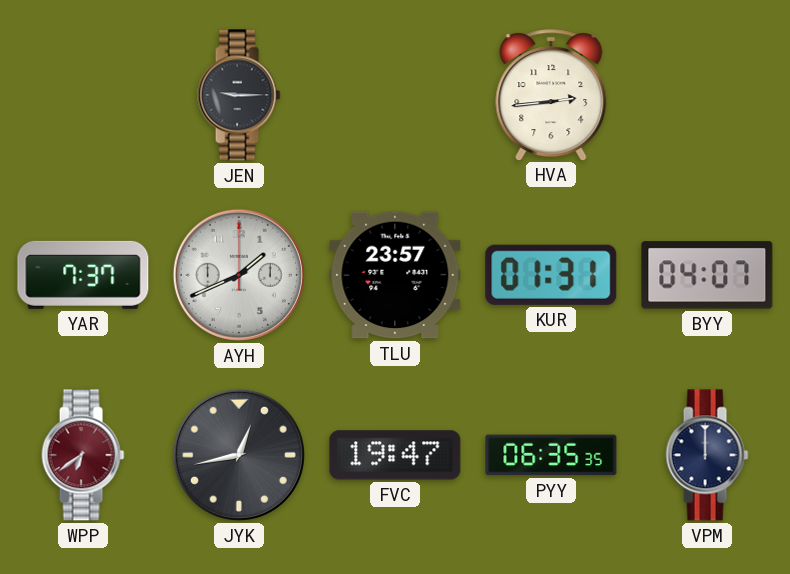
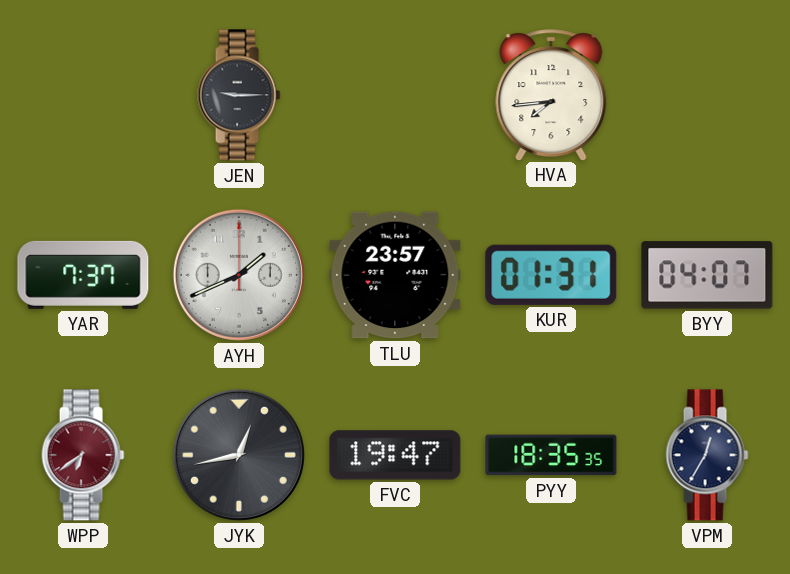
HVA: 2:44 -> 7:44
PYY: 06:35 -> 18:35
VPM: 12:00 -> 12:35
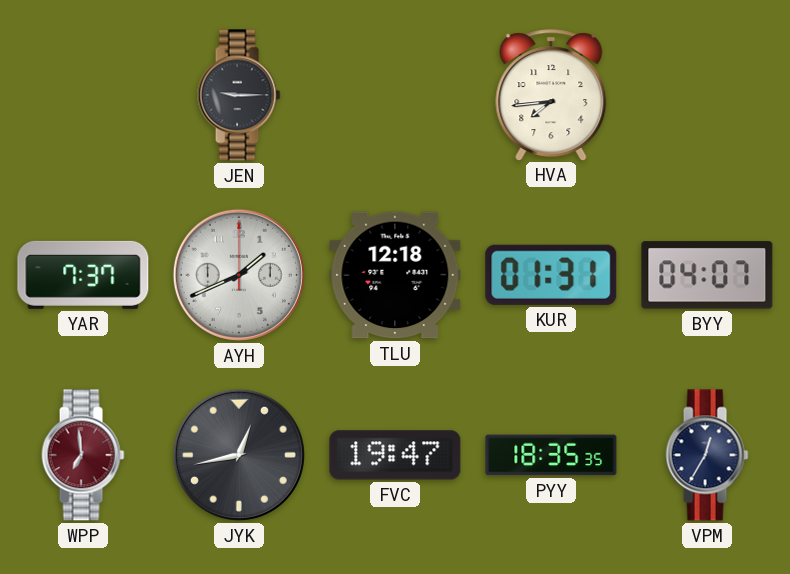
TLU: 23:57 -> 12:18
WPP: 6:39 -> 6:59
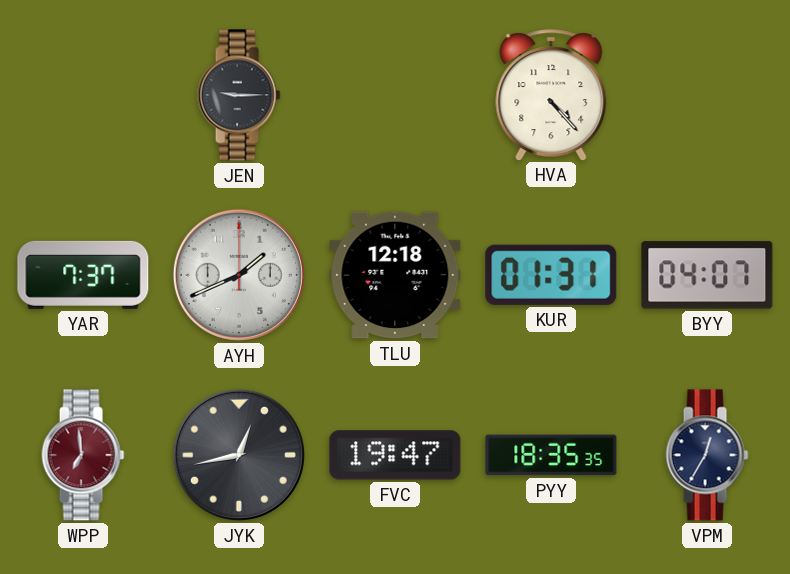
HVA: 7:44 -> 4:23
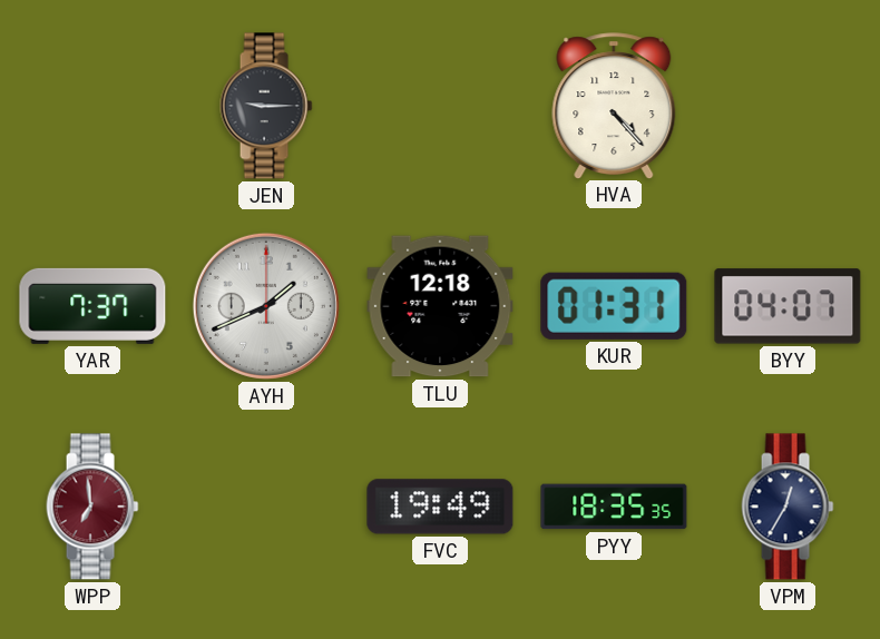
JYK: 12:43 -> none
FVC: 19:47 -> 19:49
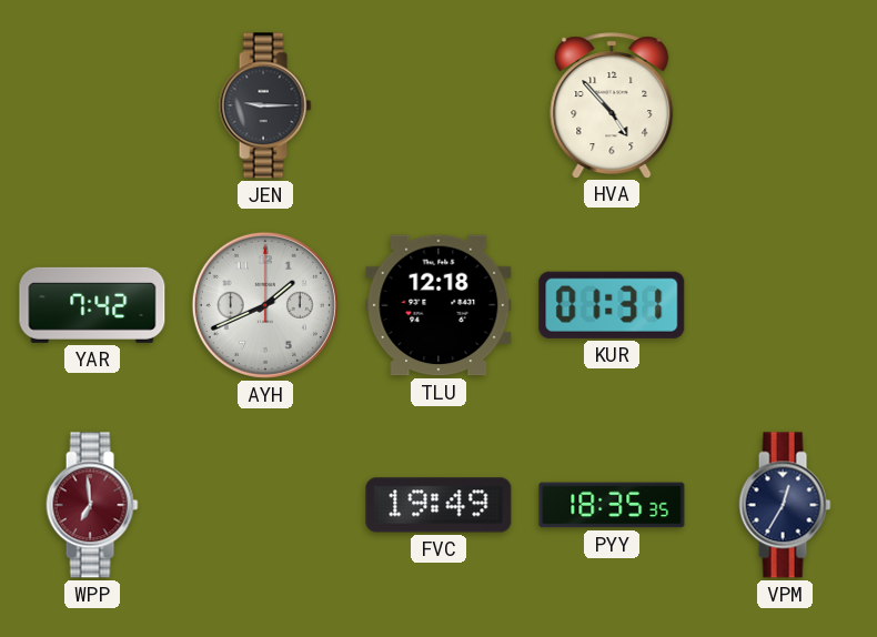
HVA: 4:23 -> 4:53
YAR: 7:37 -> 7:42
BYY: 04:07 -> none
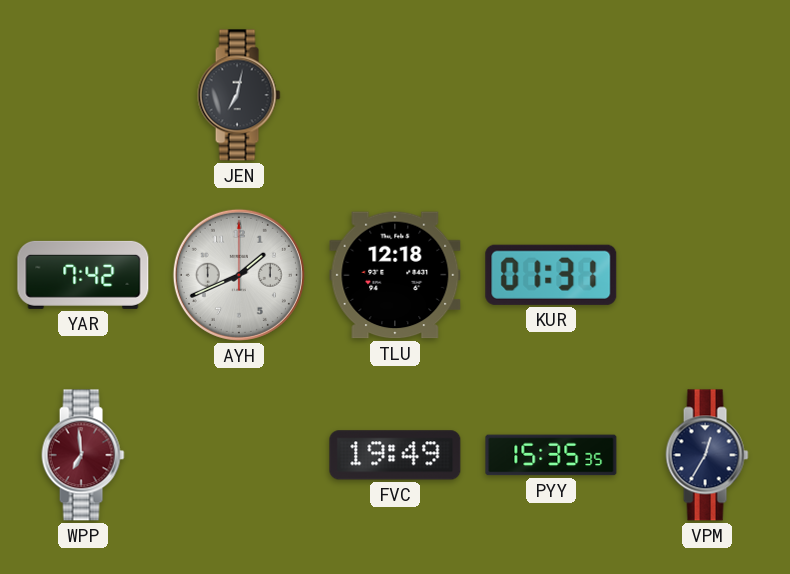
JEN: 9:15 -> 7:02
HVA: 4:53 -> none
PYY: 18:35 -> 15:35
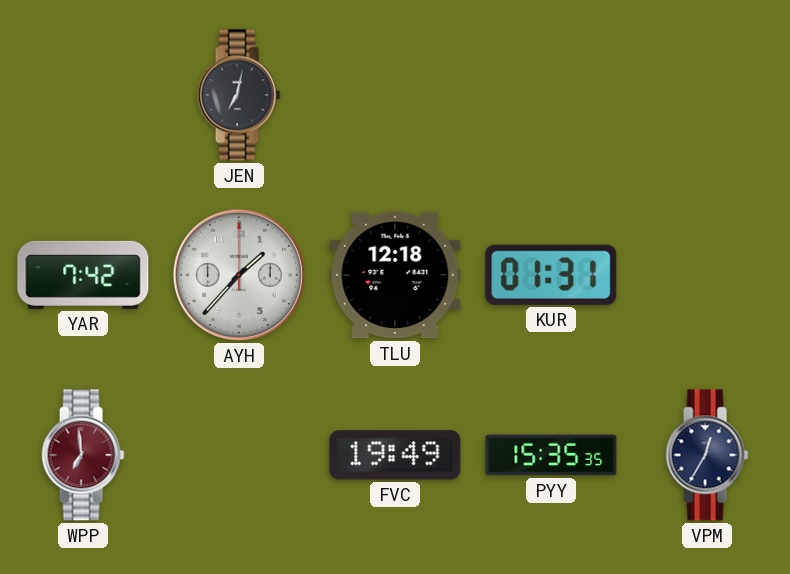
AYH: 1:41 -> 1:37
